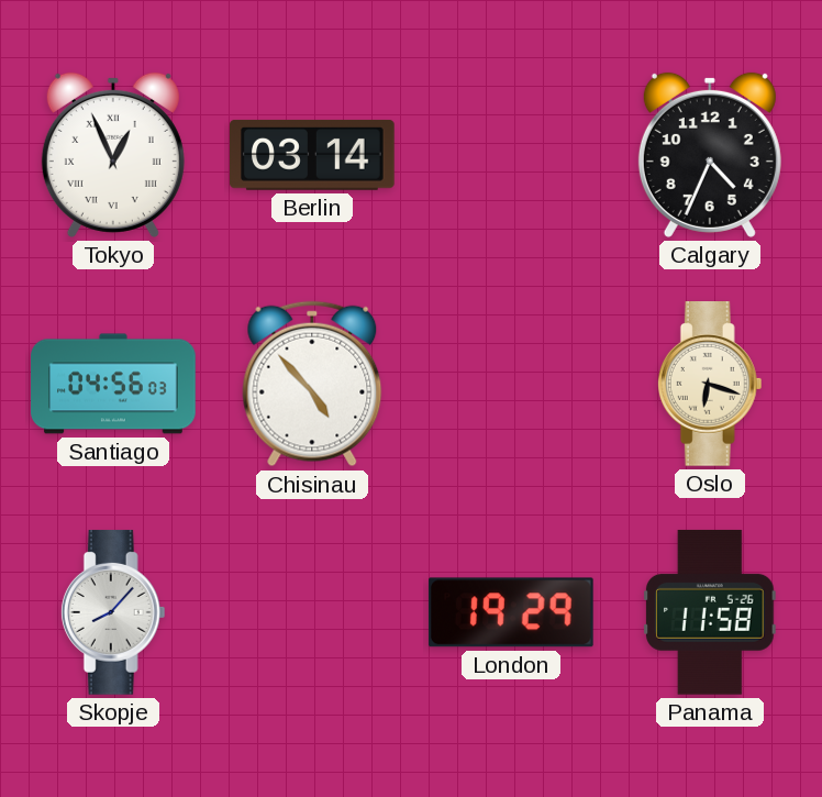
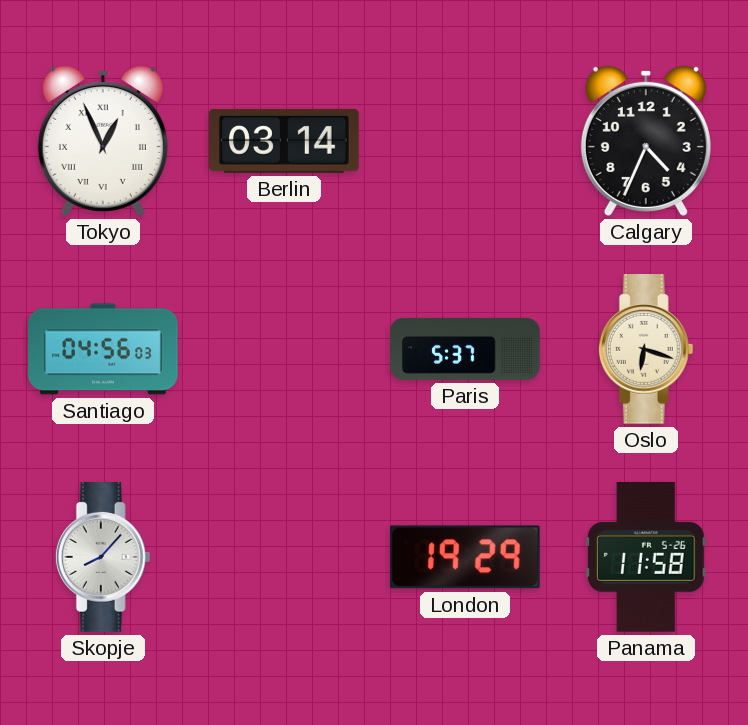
Chisinau: 4:53 -> none
Paris: none -> 5:37
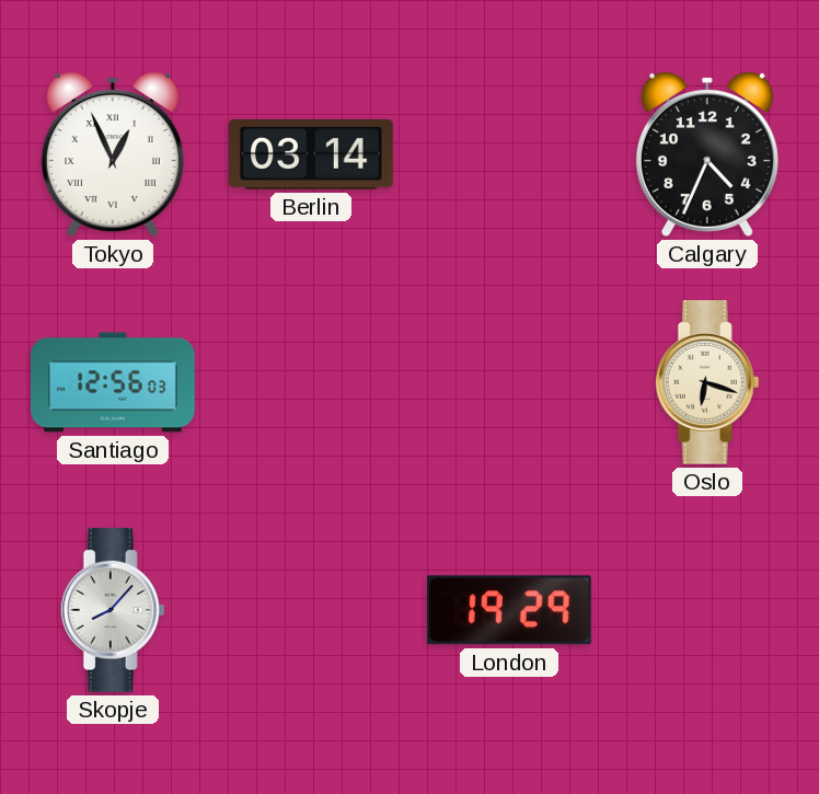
Santiago: 04:56 -> 12:56
Paris: 5:37 -> none
Panama: 11:58 -> none
